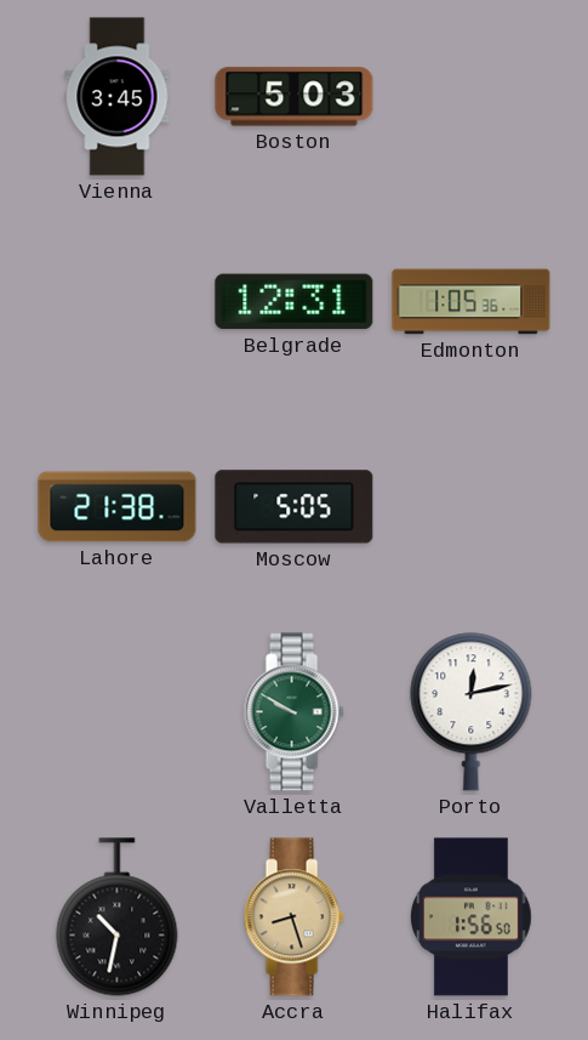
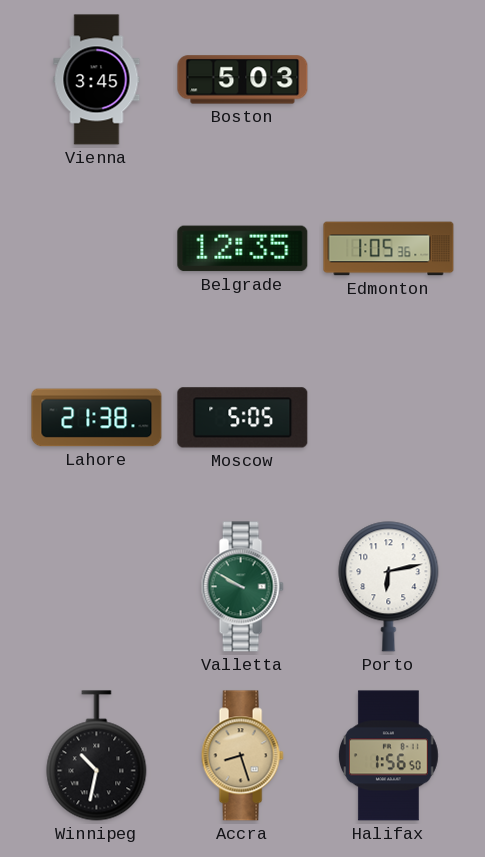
Belgrade: 12:31 -> 12:35
Porto: 12:13 -> 6:13
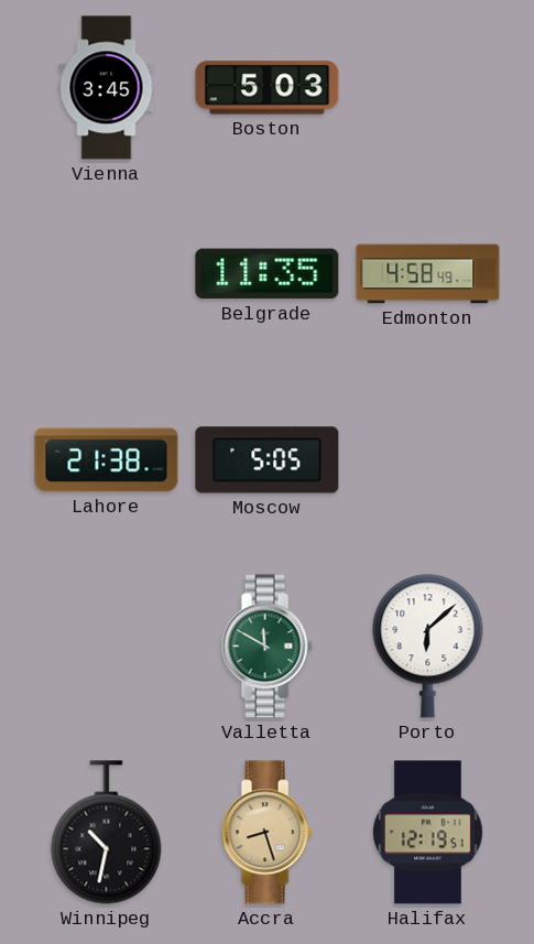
Belgrade: 12:35 -> 11:35
Edmonton: 1:05 -> 4:58
Valletta: 9:50 -> 11:50
Porto: 6:13 -> 6:08
Halifax: 1:56 -> 12:19
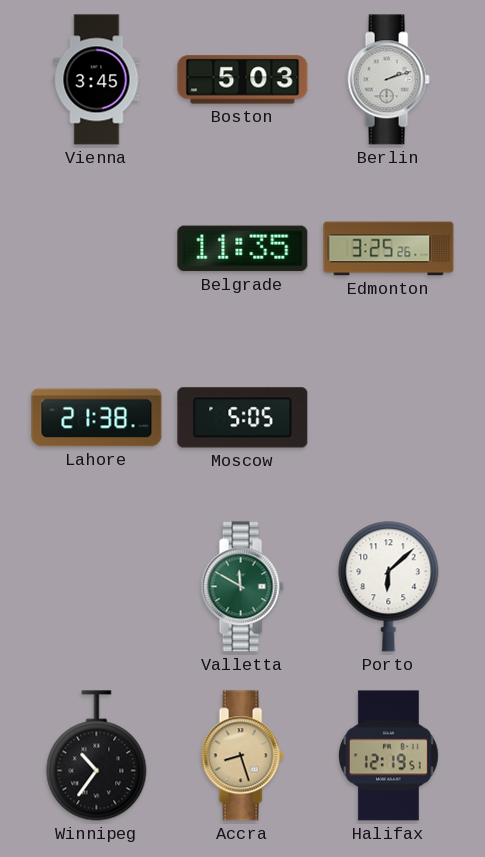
Berlin: none -> 2:12
Edmonton: 4:58 -> 3:25
Winnipeg: 10:32 -> 10:36
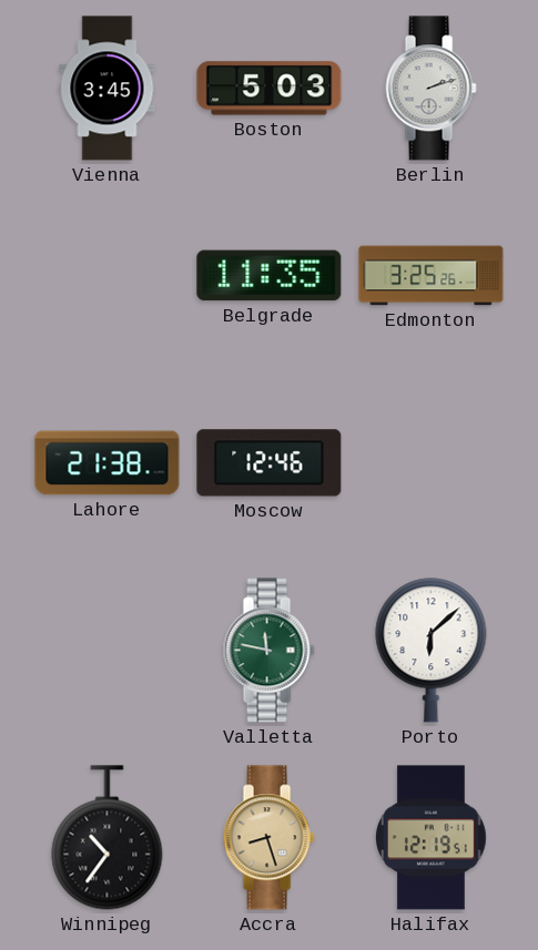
Moscow: 5:05 -> 12:46
Valletta: 11:50 -> 11:47
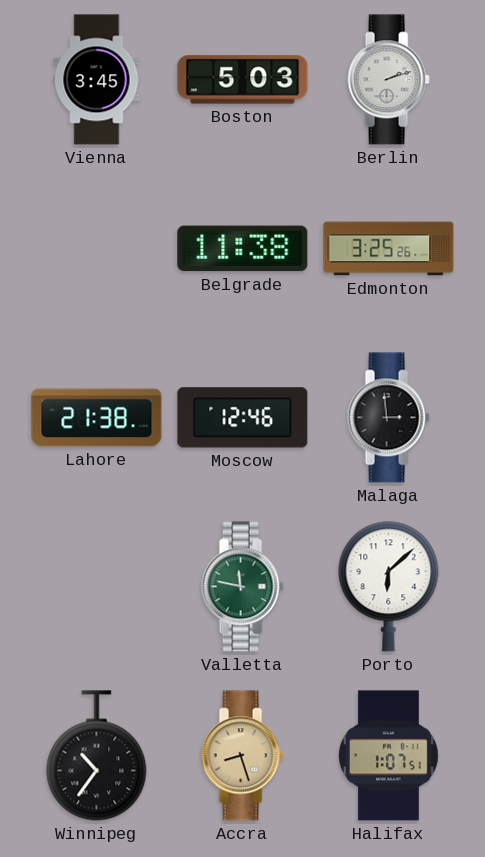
Belgrade: 11:35 -> 11:38
Malaga: none -> 2:59
Halifax: 12:19 -> 1:07
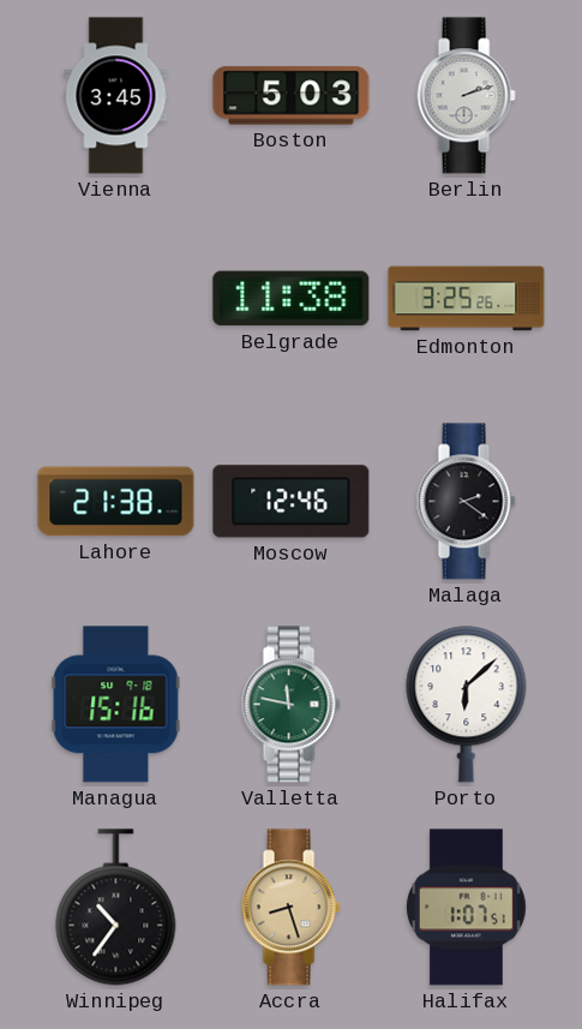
Malaga: 2:59 -> 2:21
Managua: none -> 15:16
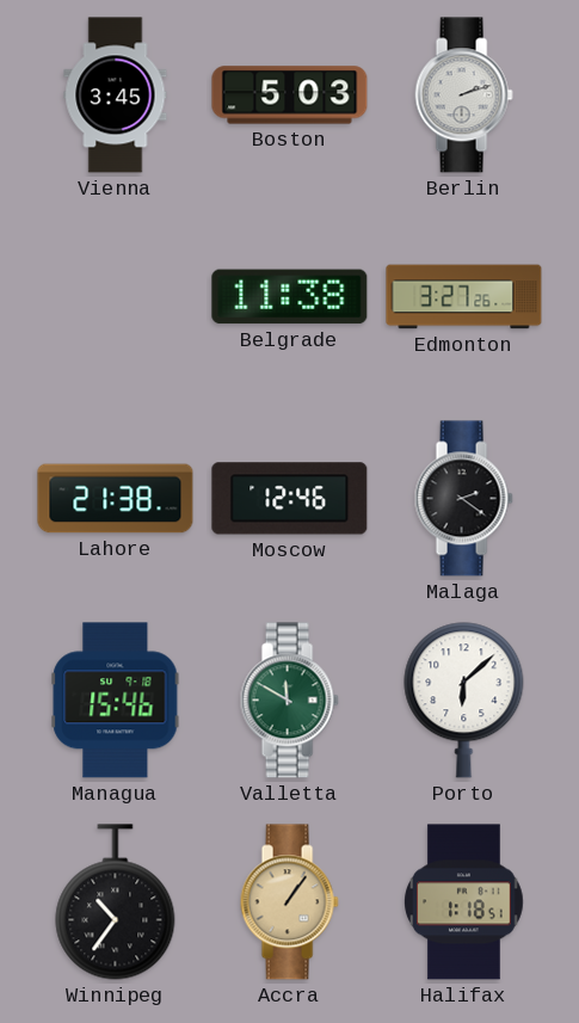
Edmonton: 3:25 -> 3:27
Managua: 15:16 -> 15:46
Valletta: 11:47 -> 11:50
Accra: 8:27 -> 1:06
Halifax: 1:07 -> 1:18
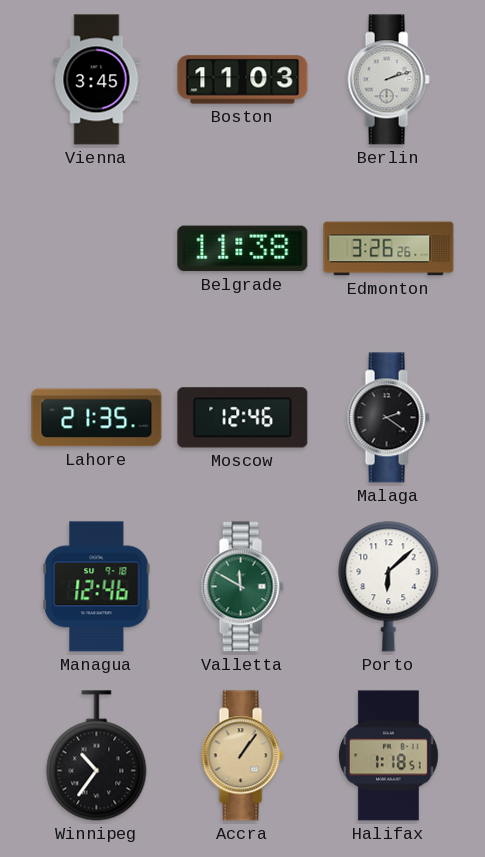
Boston: 5:03 -> 11:03
Edmonton: 3:27 -> 3:26
Lahore: 21:38 -> 21:35
Managua: 15:46 -> 12:46
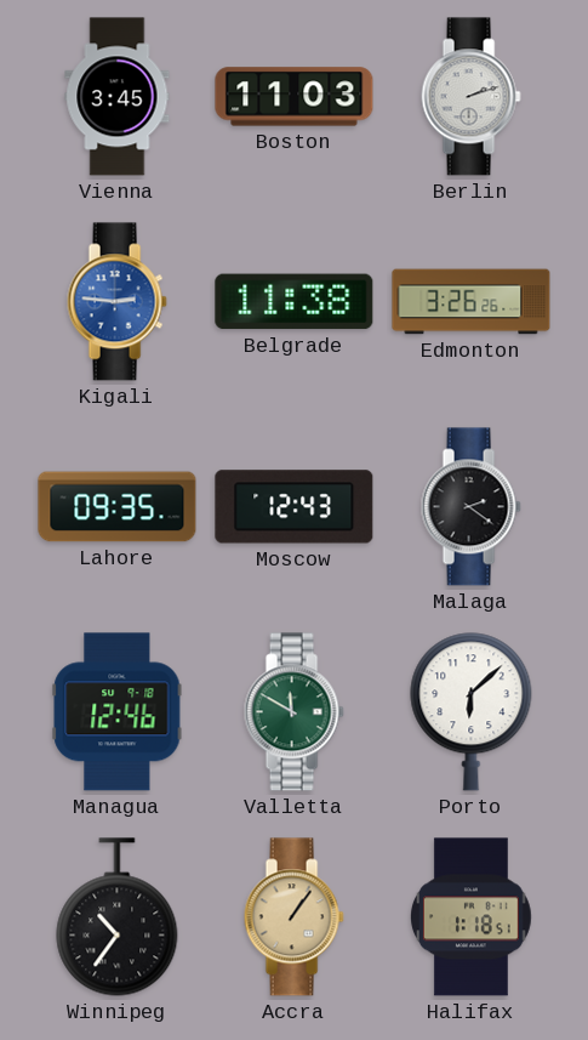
Kigali: none -> 2:46
Lahore: 21:35 -> 09:35
Moscow: 12:46 -> 12:43
